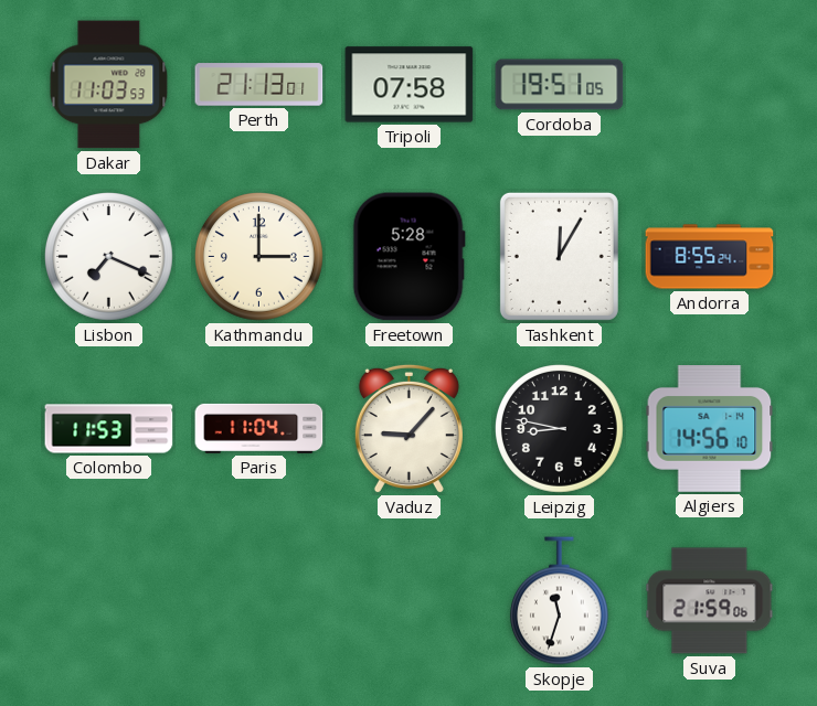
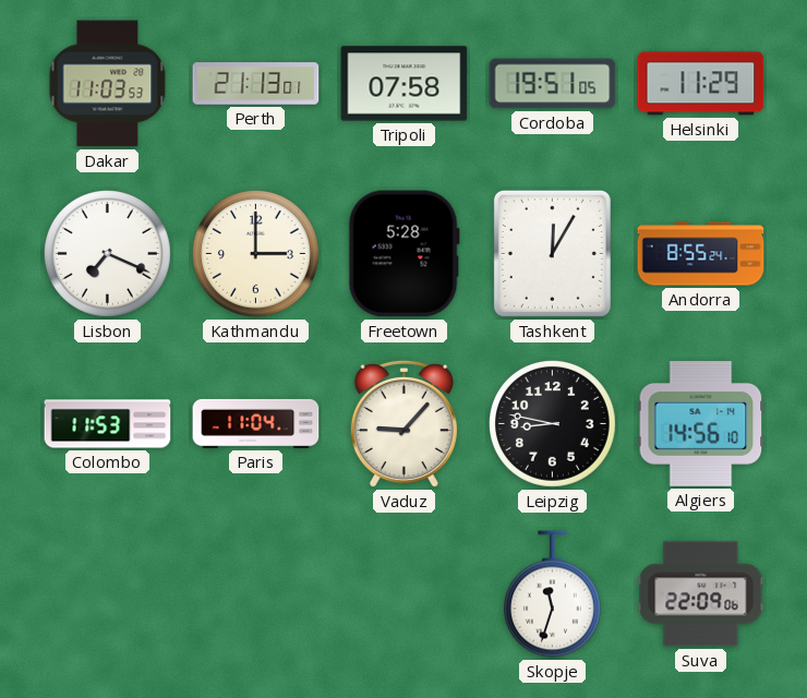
Helsinki: none -> 11:29
Suva: 21:59 -> 22:09
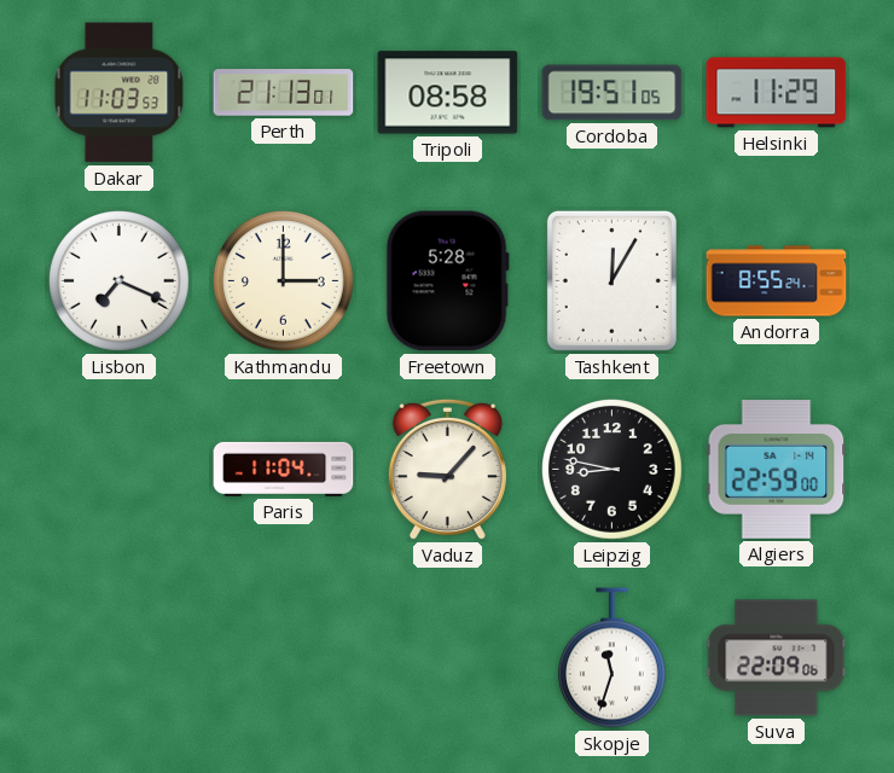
Tripoli: 07:58 -> 08:58
Colombo: 11:53 -> none
Algiers: 14:56 -> 22:59
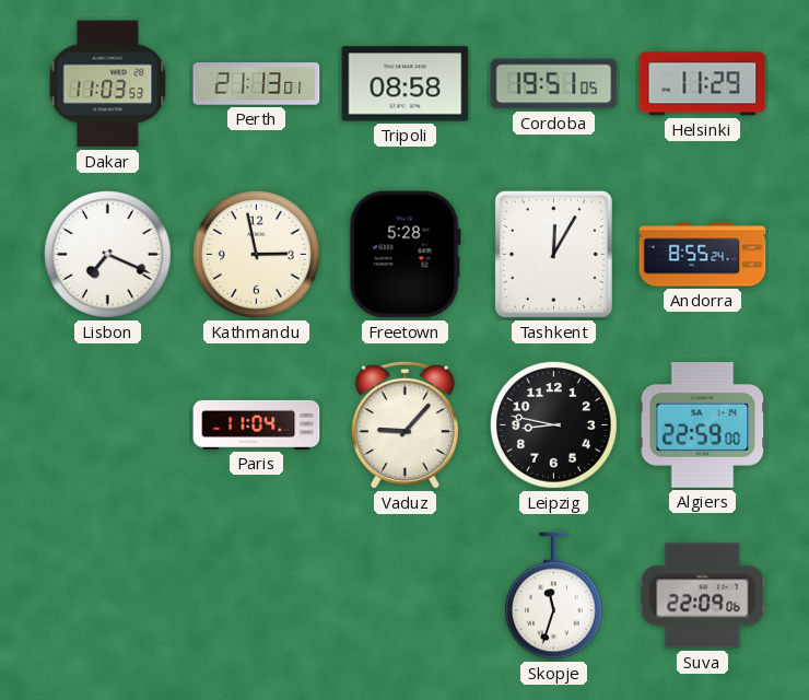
Kathmandu: 3:00 -> 2:58
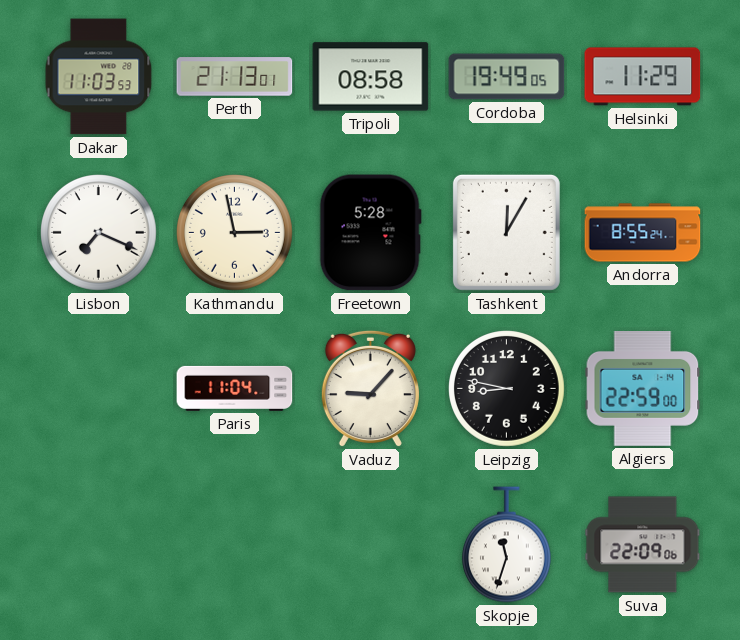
Cordoba: 19:51 -> 19:49
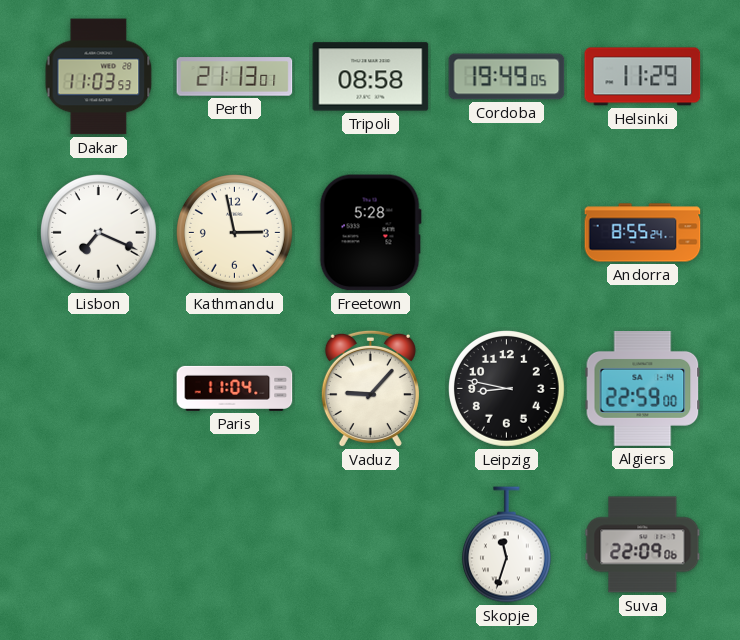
Tashkent: 12:05 -> none
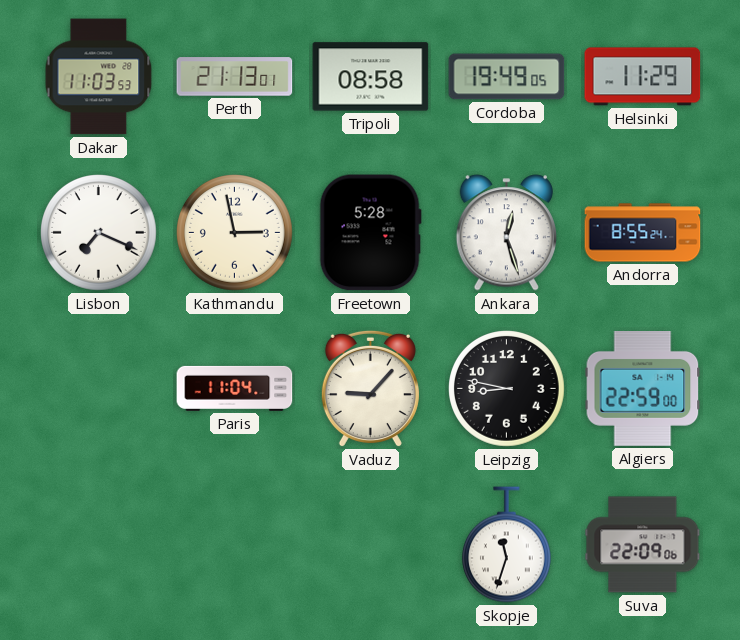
Ankara: none -> 12:27
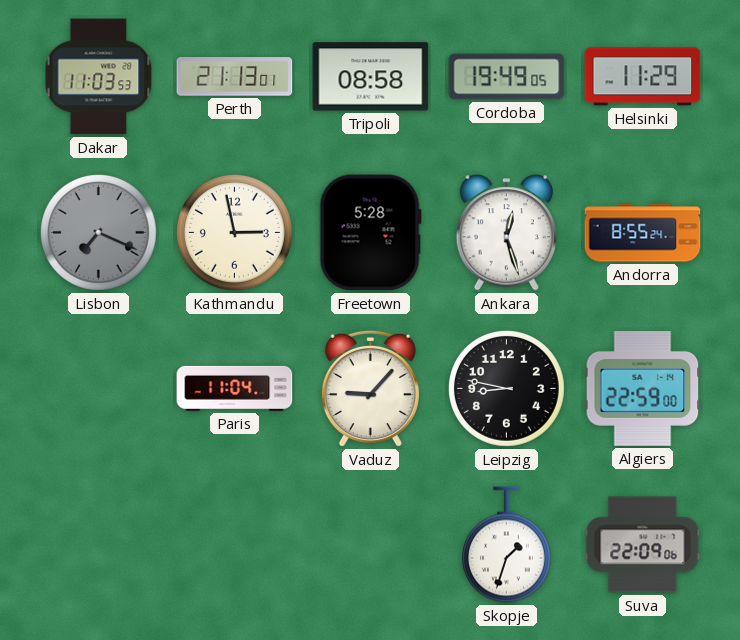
Lisbon dial: white -> grey
Skopje: 11:33 -> 1:33
